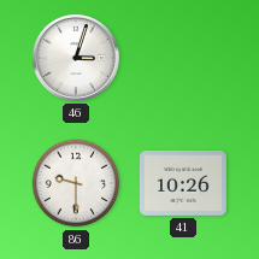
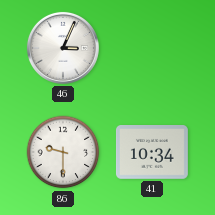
46: 3:03 -> 3:04
41: 10:26 -> 10:34
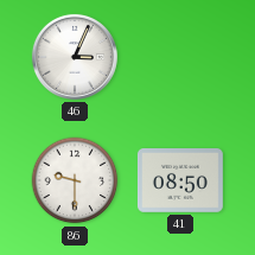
41: 10:34 -> 08:50
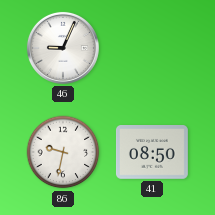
46: 3:04 -> 9:04
86: 9:30 -> 9:32
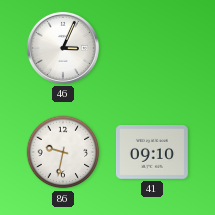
46: 9:04 -> 3:04
41: 08:50 -> 09:10
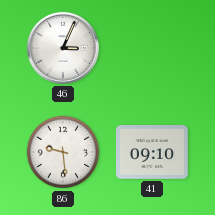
86: 9:32 -> 9:29
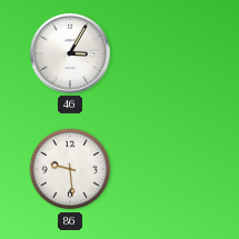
46: 3:04 -> 3:05
41: 09:10 -> none
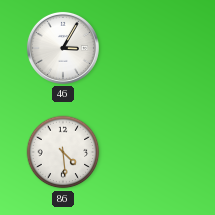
86: 9:29 -> 4:29
